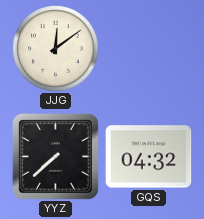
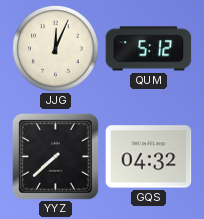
JJG: 12:09 -> 12:04
QUM: none -> 5:12
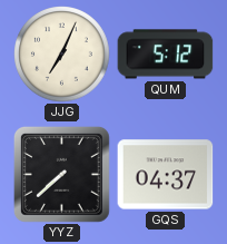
JJG: 12:04 -> 7:04
GQS: 04:32 -> 04:37
